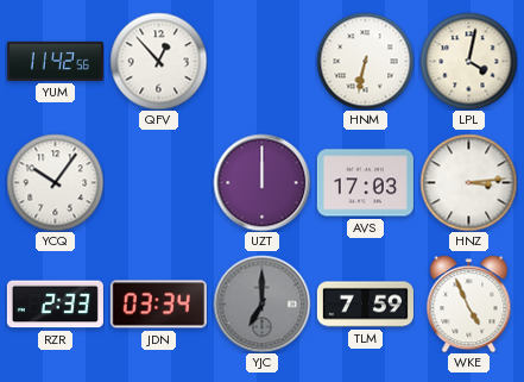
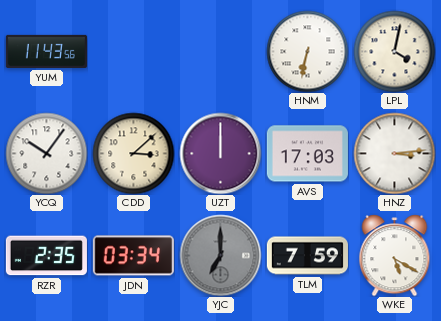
YUM: 11:42 -> 11:43
QFV: 12:53 -> none
CDD: none -> 3:08
RZR: 2:33 -> 2:35
WKE: 4:56 -> 5:20
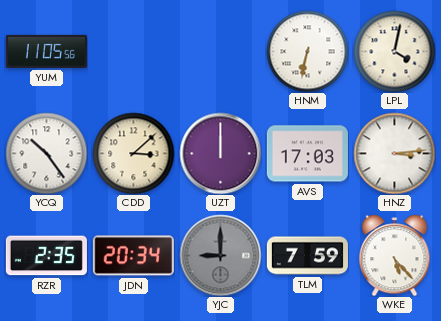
YUM: 11:43 -> 11:05
YCQ: 10:06 -> 10:24
JDN: 03:34 -> 20:34
YJC: 7:00 -> 9:00
WKE: 5:20 -> 5:23
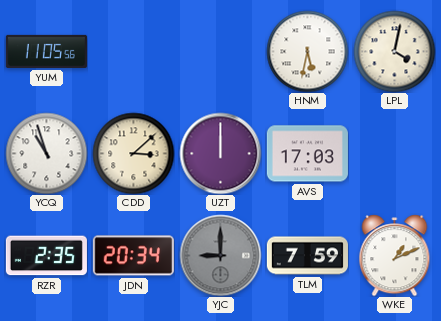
HNM: 6:32 -> 5:32
YCQ: 10:24 -> 10:57
HNZ: 3:14 -> none
WKE: 5:23 -> 1:11
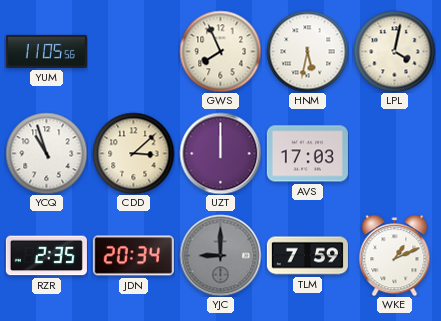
GWS: none -> 7:56
